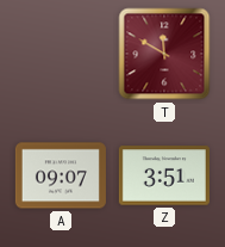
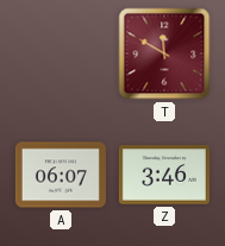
A: 09:07 -> 06:07
Z: 3:51 -> 3:46
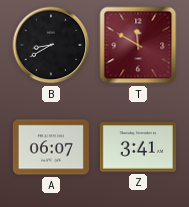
B: none -> 8:40
Z: 3:46 -> 3:41
